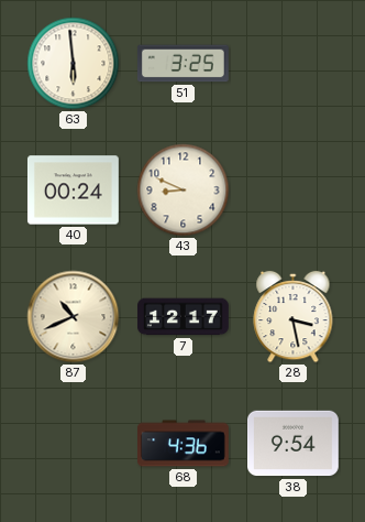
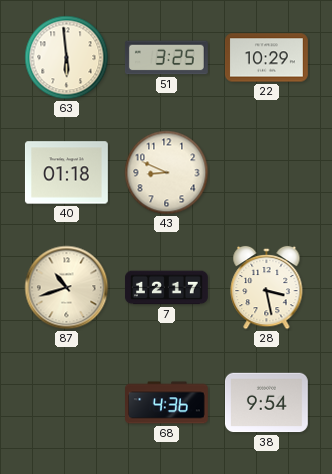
22: none -> 10:29
40: 00:24 -> 01:18
87: 10:41 -> 10:42
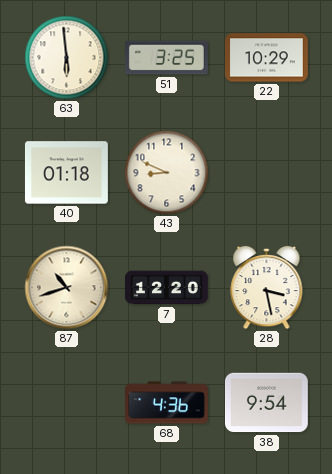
7: 12:17 -> 12:20
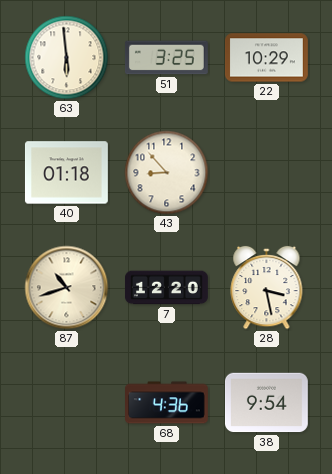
43: 8:49 -> 8:53
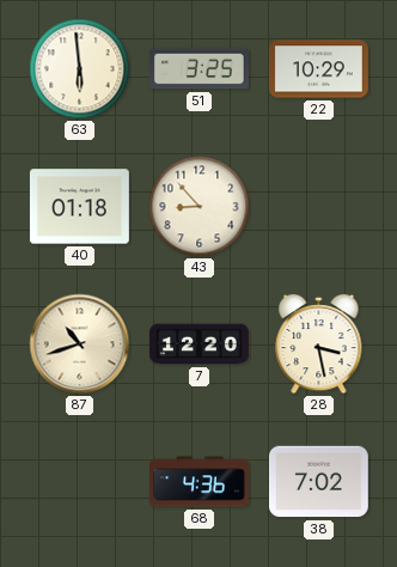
38: 9:54 -> 7:02
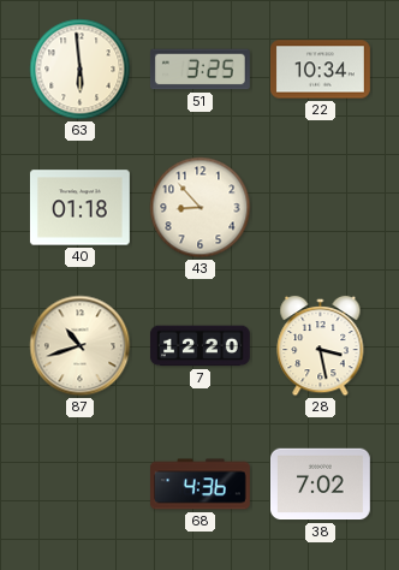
22: 10:29 -> 10:34
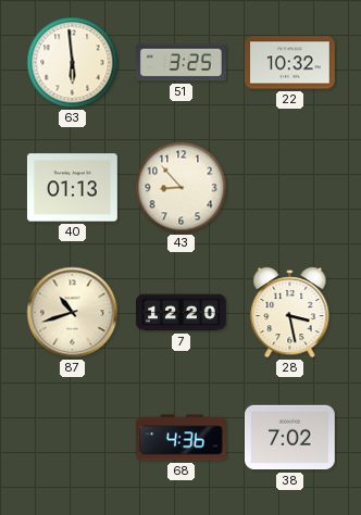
22: 10:34 -> 10:32
40: 01:18 -> 01:13
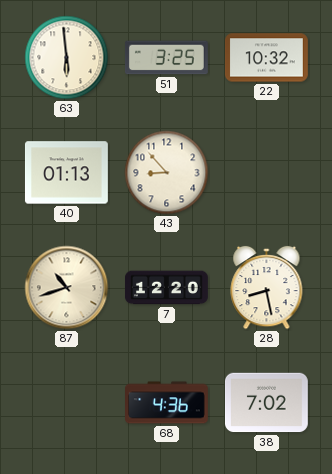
28: 3:28 -> 8:28
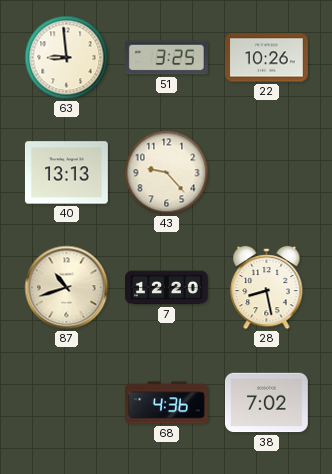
63: 5:59 -> 8:59
22: 10:32 -> 10:26
40: 01:13 -> 13:13
43: 8:53 -> 9:23
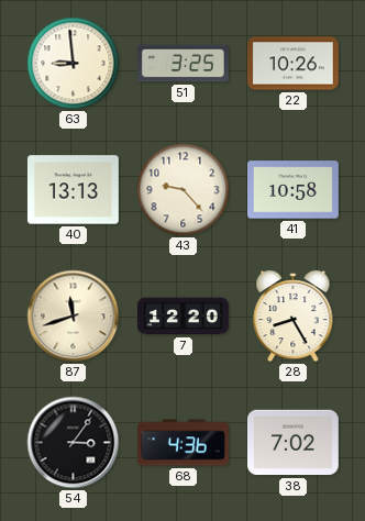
41: none -> 10:58
87: 10:42 -> 11:42
28: 8:28 -> 8:25
54: none -> 3:06
